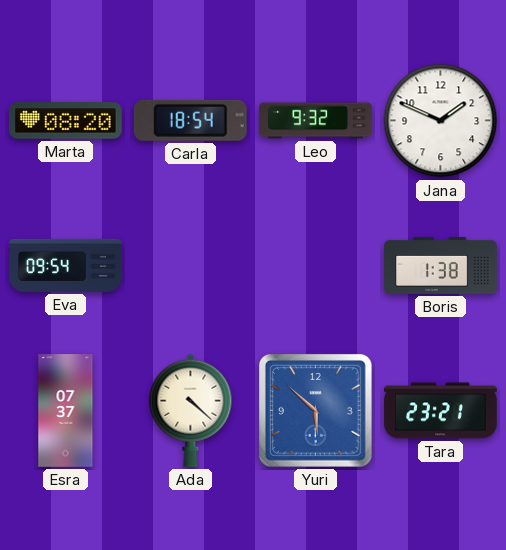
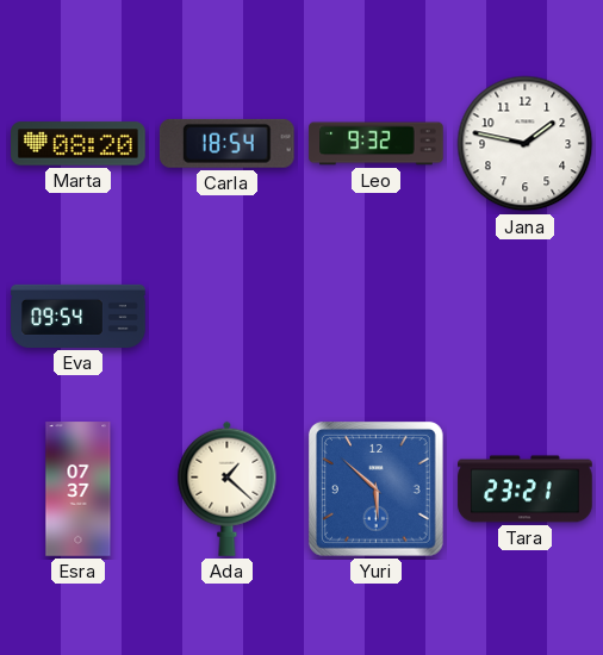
Jana: 1:49 -> 1:47
Boris: 1:38 -> none
Ada: 4:22 -> 1:22
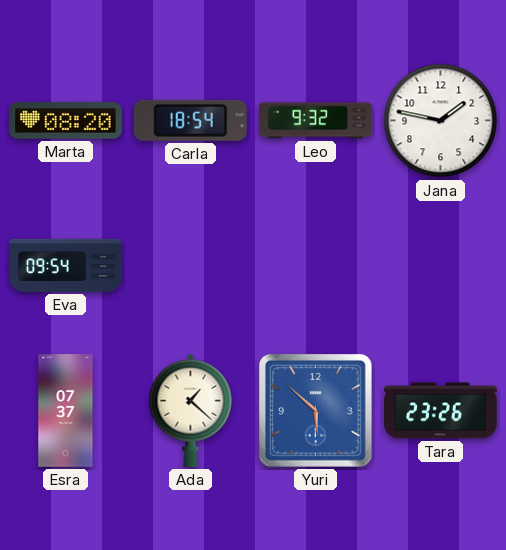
Tara: 23:21 -> 23:26
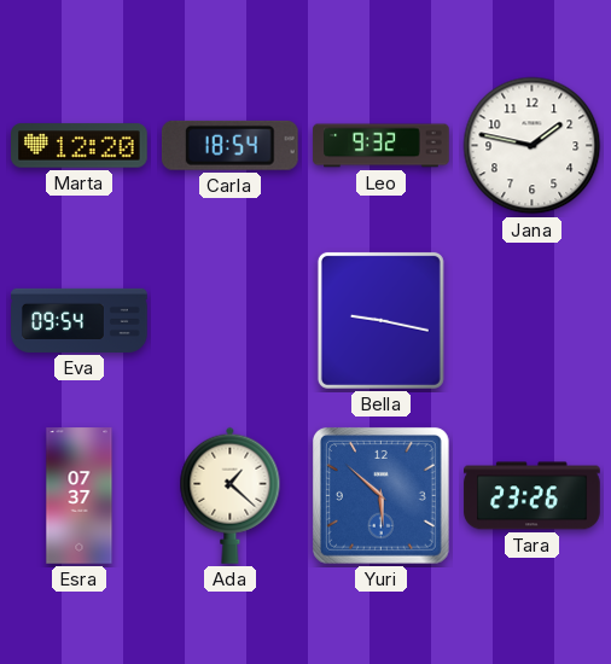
Marta: 08:20 -> 12:20
Bella: none -> 9:17
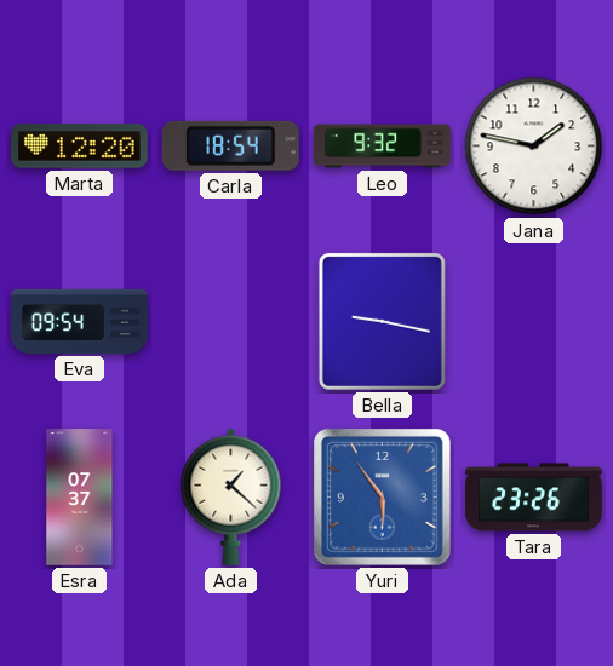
Yuri: 5:52 -> 5:54
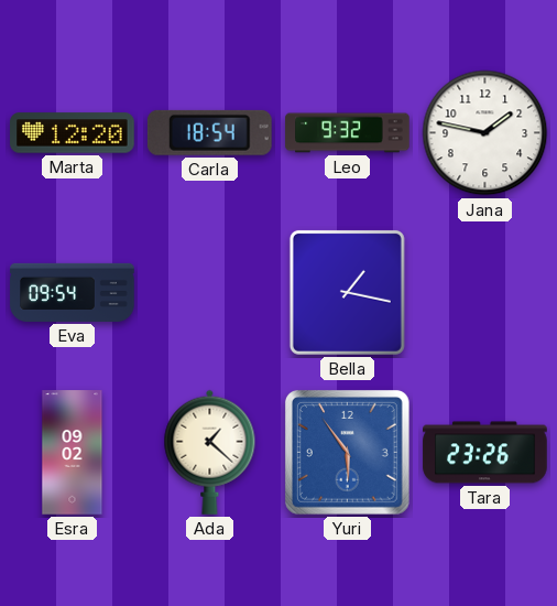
Bella: 9:17 -> 1:17
Esra: 07:37 -> 09:02
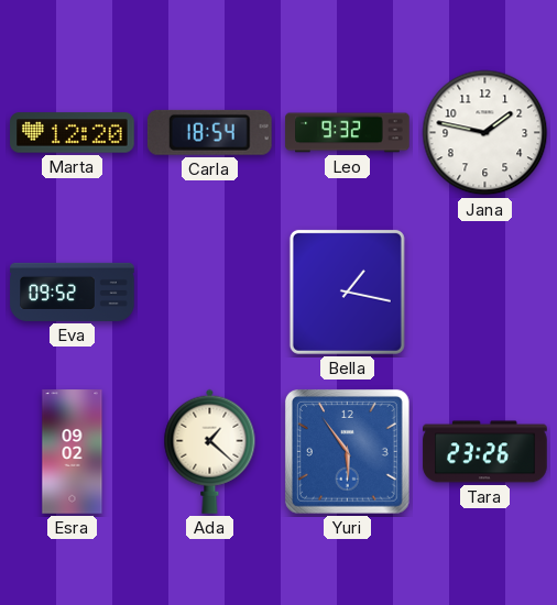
Eva: 09:54 -> 09:52
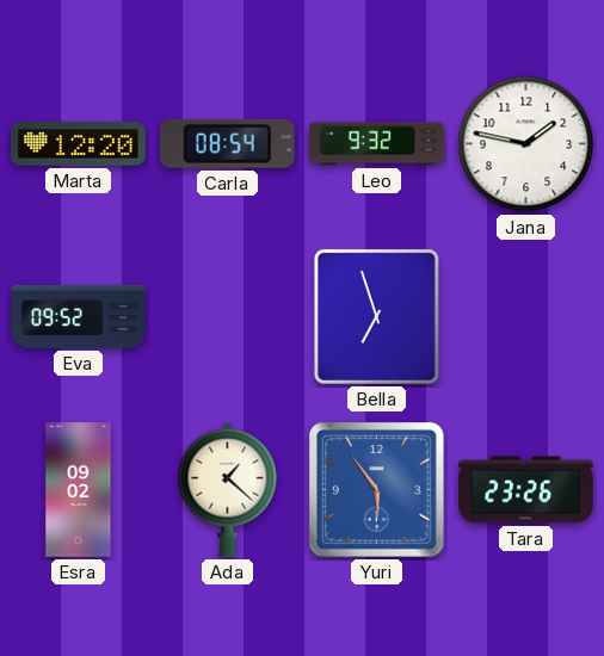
Carla: 18:54 -> 08:54
Bella: 1:17 -> 6:57
